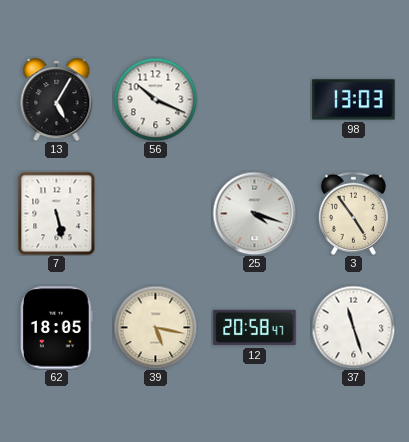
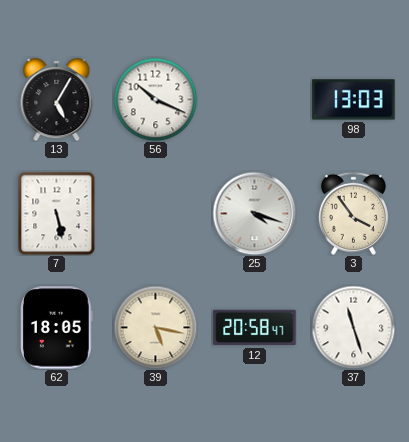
3: 4:54 -> 3:54
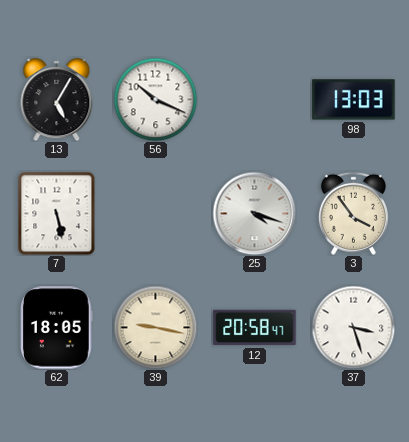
39: 5:17 -> 9:17
37: 11:27 -> 3:27
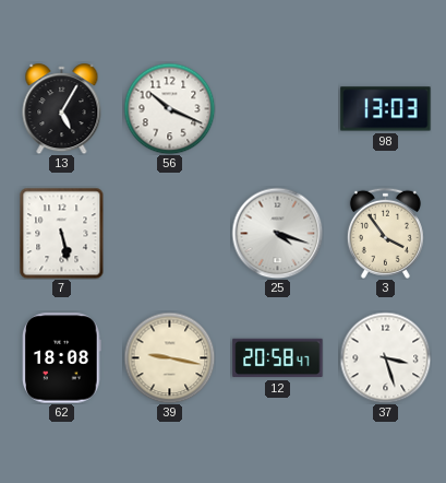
62: 18:05 -> 18:08
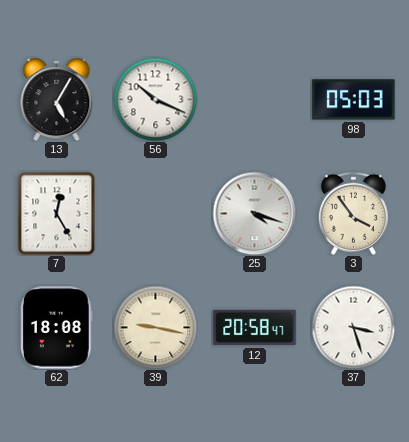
98: 13:03 -> 05:03
7: 5:28 -> 12:25
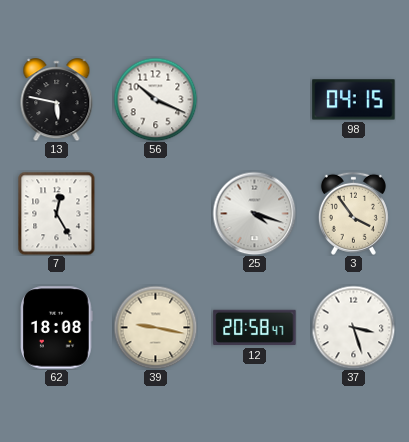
13: 5:05 -> 5:47
98: 05:03 -> 04:15
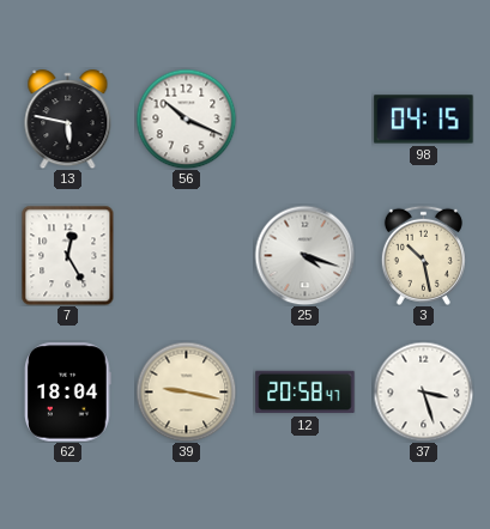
3: 3:54 -> 10:28
62: 18:08 -> 18:04
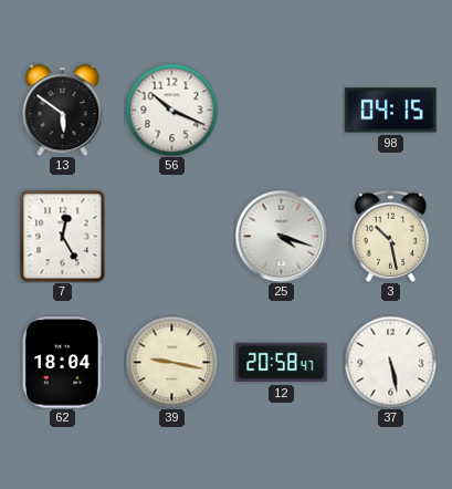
13: 5:47 -> 5:51
37: 3:27 -> 5:28
